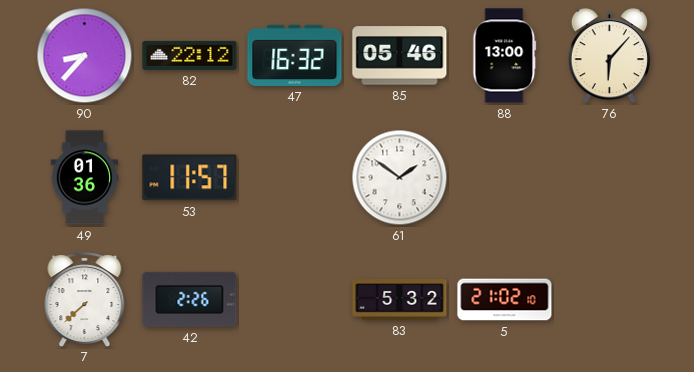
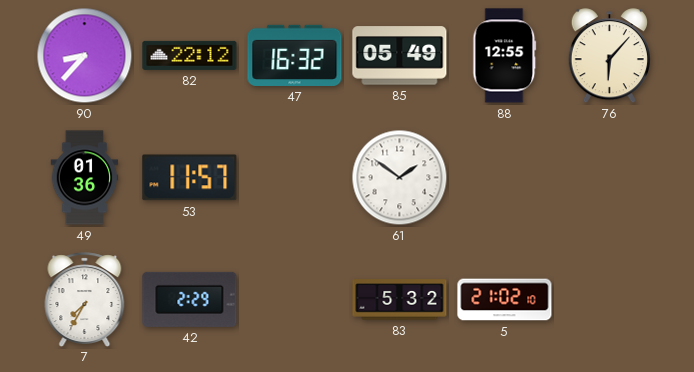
85: 05:46 -> 05:49
88: 13:00 -> 12:55
7: 7:38 -> 7:35
42: 2:26 -> 2:29
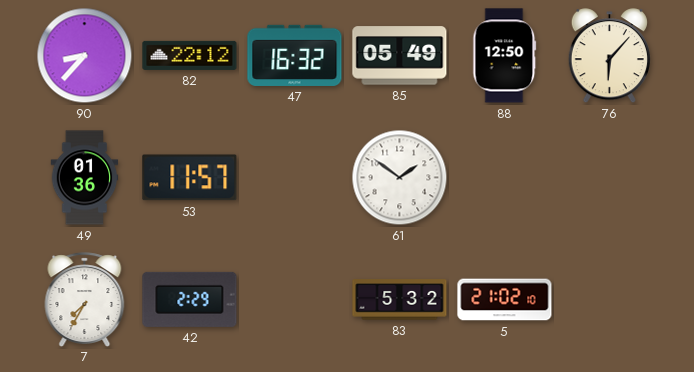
88: 12:55 -> 12:50
